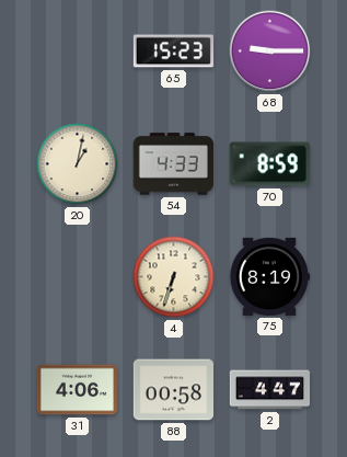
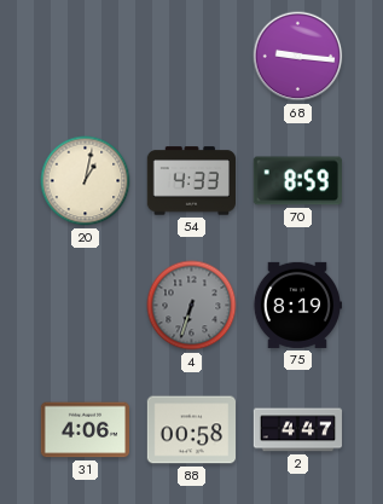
65: 15:23 -> none
68: 9:15 -> 9:16
4 dial: cream -> grey
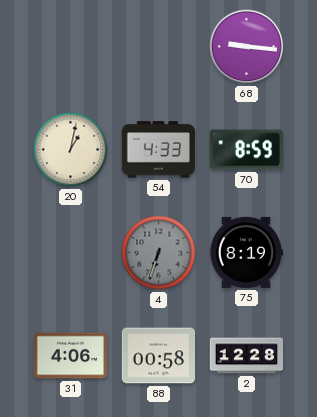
2: 4:47 -> 12:28
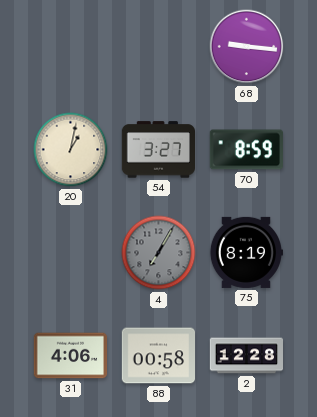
54: 4:33 -> 3:27
4: 6:33 -> 7:05
